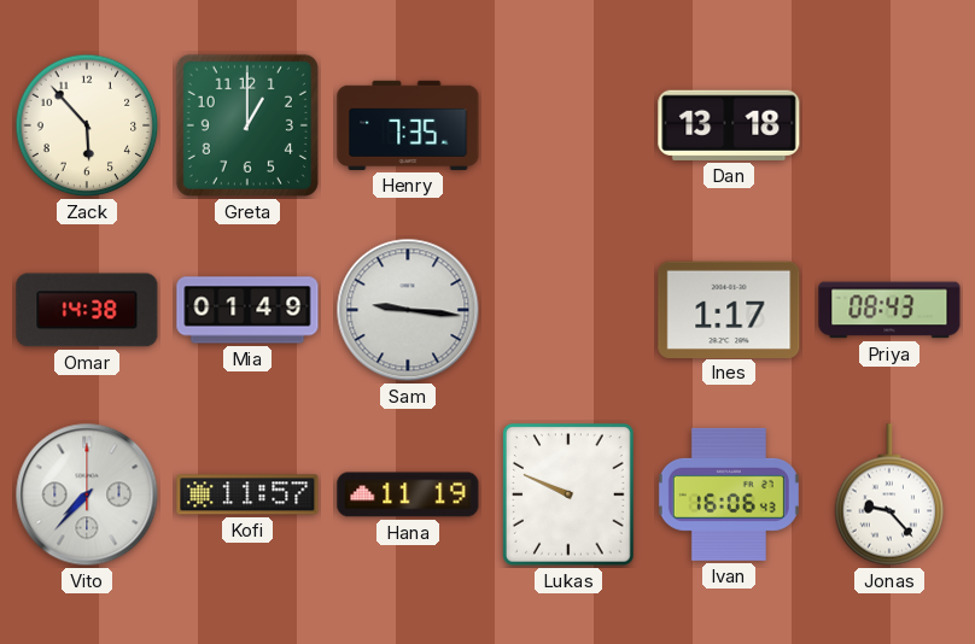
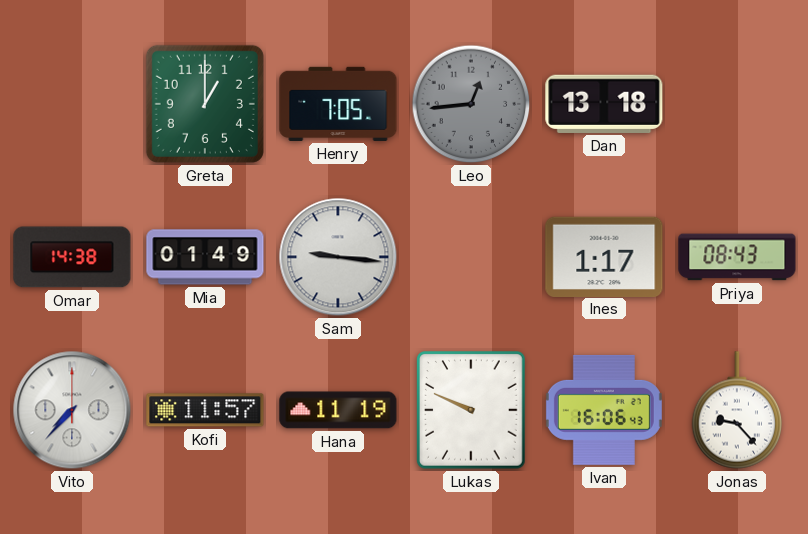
Zack: 5:53 -> none
Henry: 7:35 -> 7:05
Leo: none -> 12:44
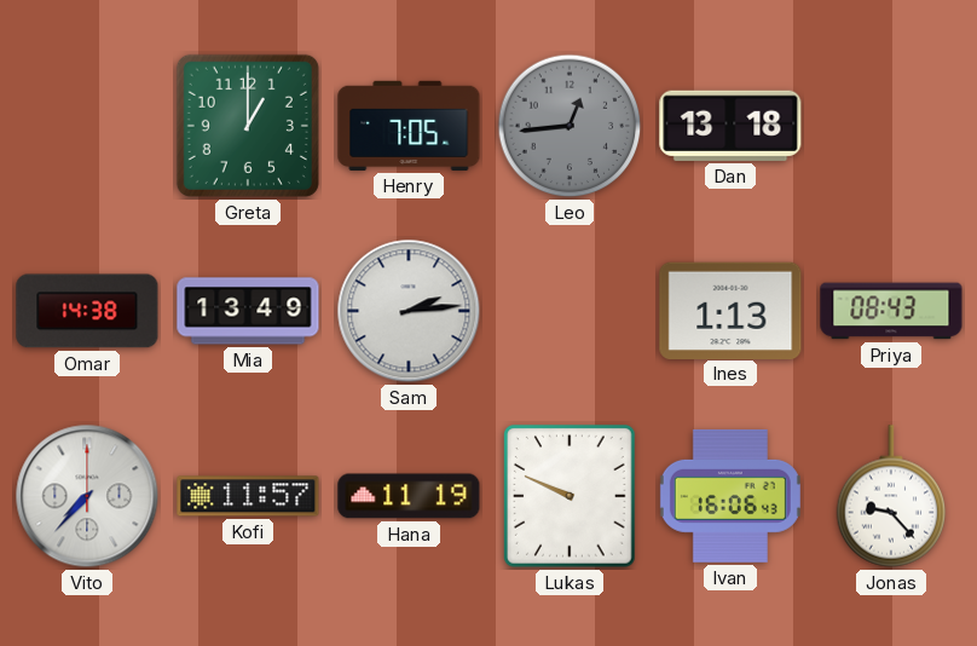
Mia: 01:49 -> 13:49
Sam: 9:16 -> 2:14
Ines: 1:17 -> 1:13
